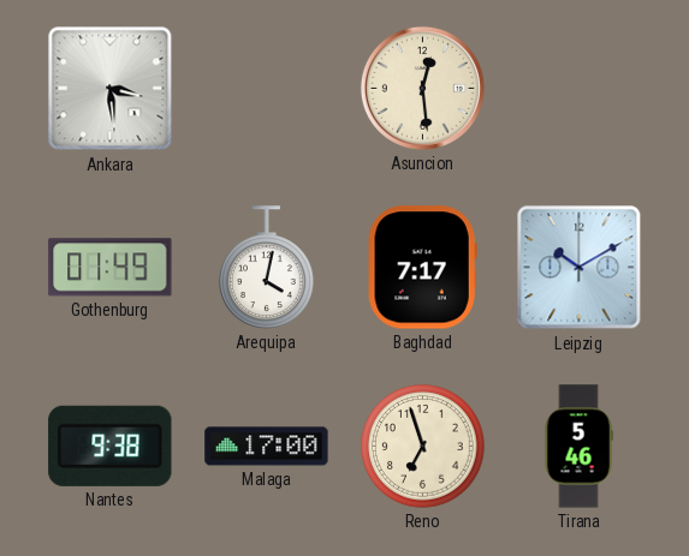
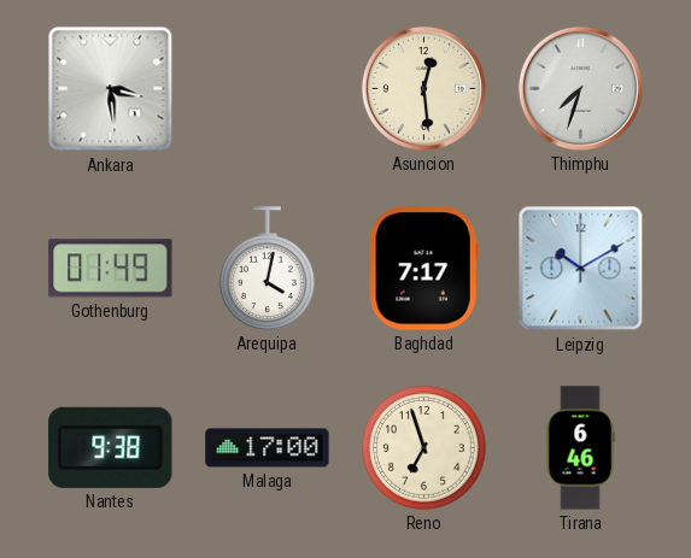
Thimphu: none -> 7:33
Tirana: 5:46 -> 6:46
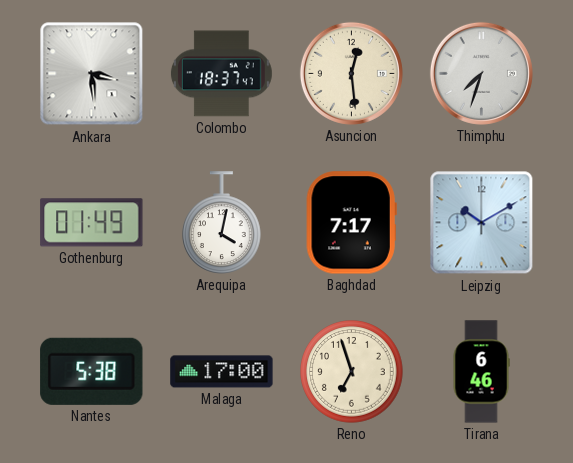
Colombo: none -> 18:37
Nantes: 9:38 -> 5:38
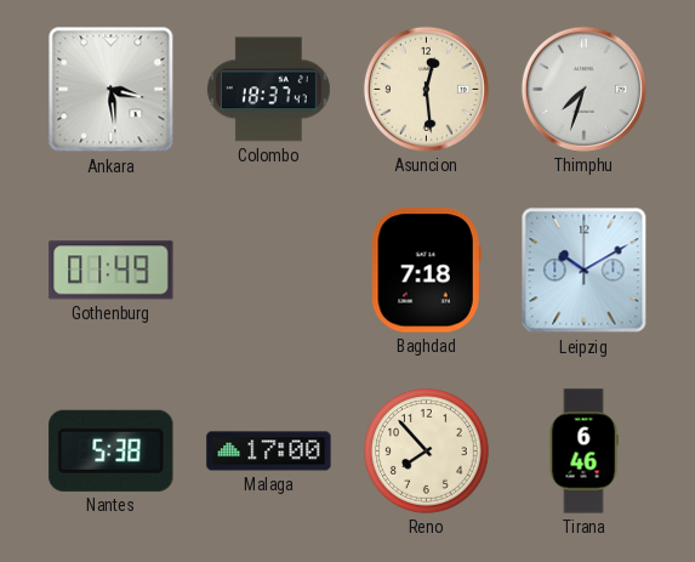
Arequipa: 4:02 -> none
Baghdad: 7:17 -> 7:18
Reno: 6:57 -> 7:53
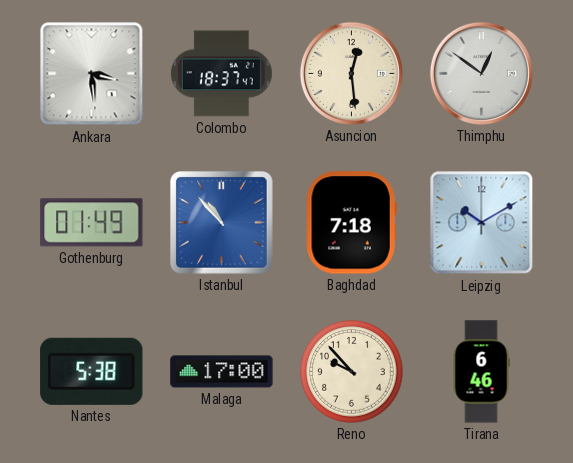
Thimphu: 7:33 -> 12:51
Istanbul: none -> 10:53
Reno: 7:53 -> 9:53
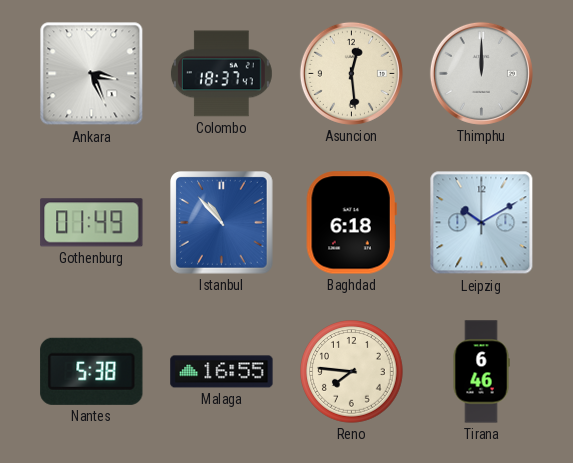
Ankara: 3:29 -> 3:26
Thimphu: 12:51 -> 12:00
Baghdad: 7:18 -> 6:18
Malaga: 17:00 -> 16:55
Reno: 9:53 -> 7:46
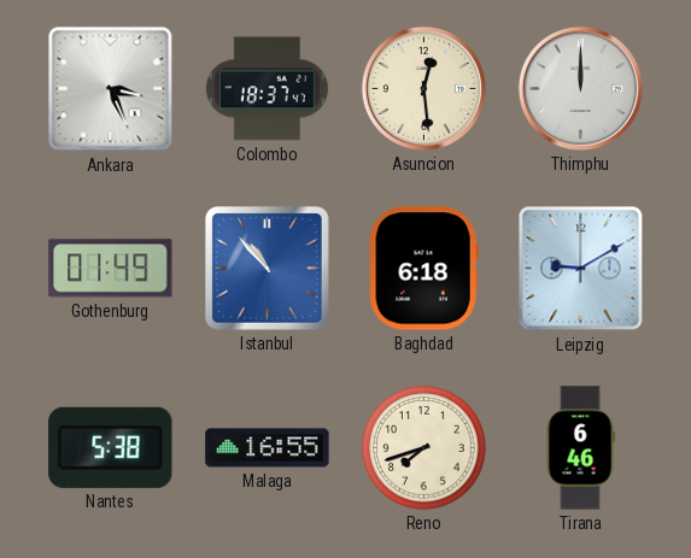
Leipzig: 10:10 -> 9:10
Reno: 7:46 -> 7:42
